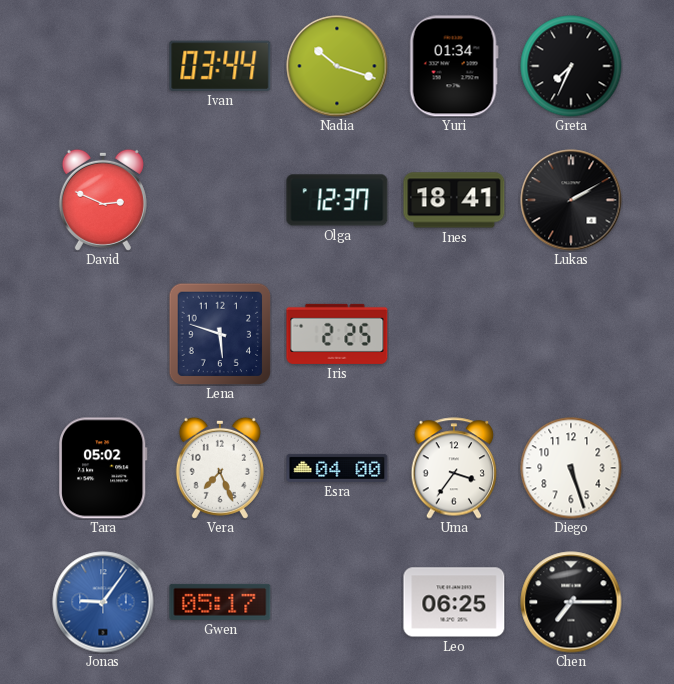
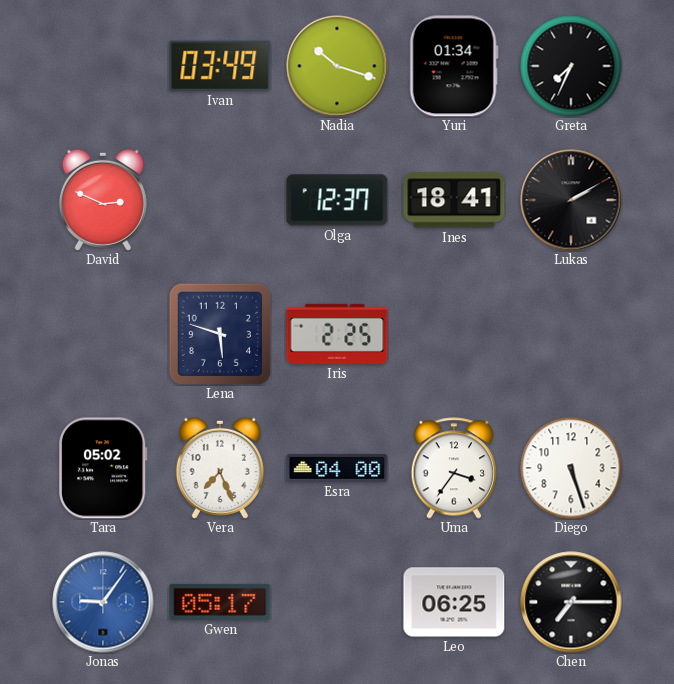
Ivan: 03:44 -> 03:49
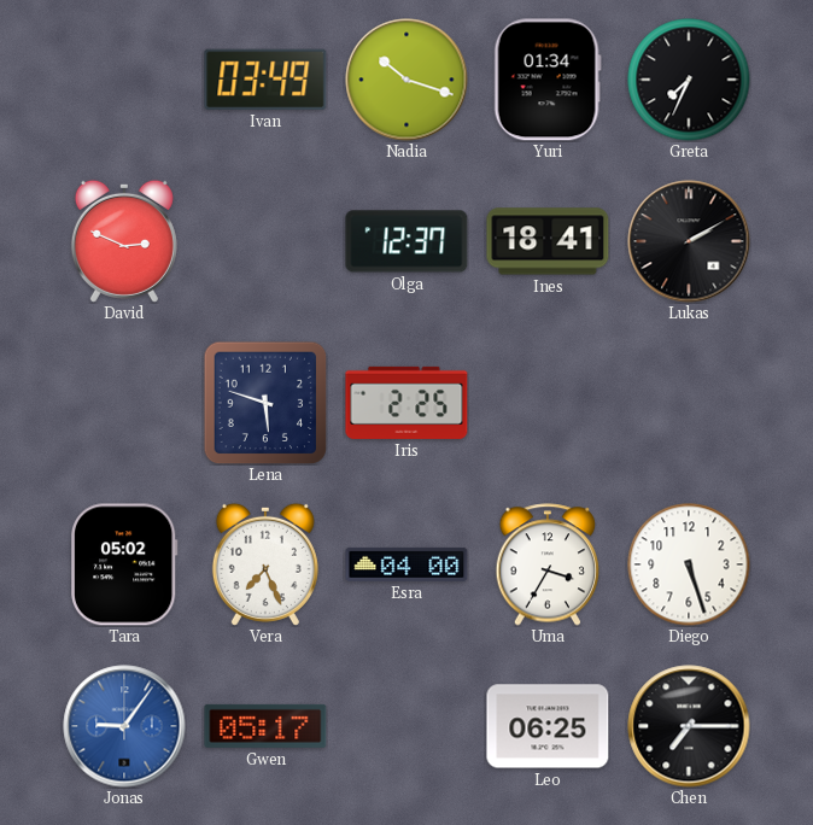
Uma: 3:36 -> 3:35
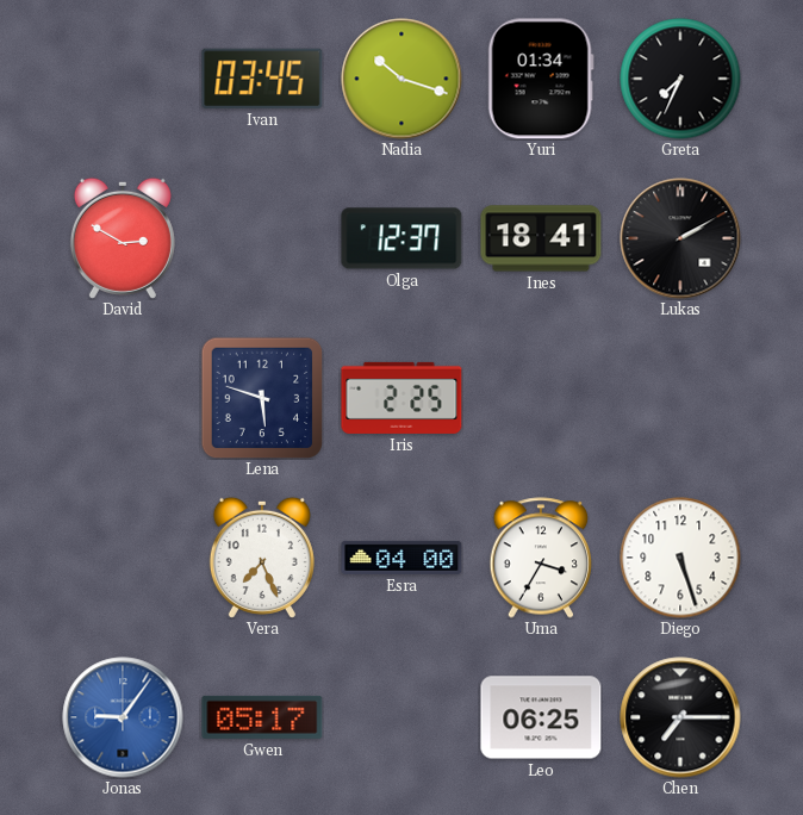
Ivan: 03:49 -> 03:45
David: 2:49 -> 2:50
Tara: 05:02 -> none
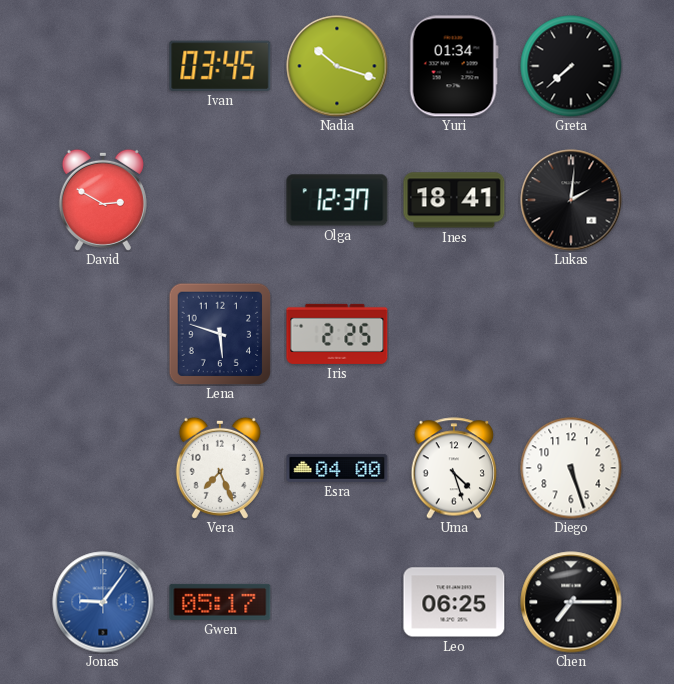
Greta: 7:34 -> 7:38
Lukas: 2:10 -> 2:01
Uma: 3:35 -> 4:27
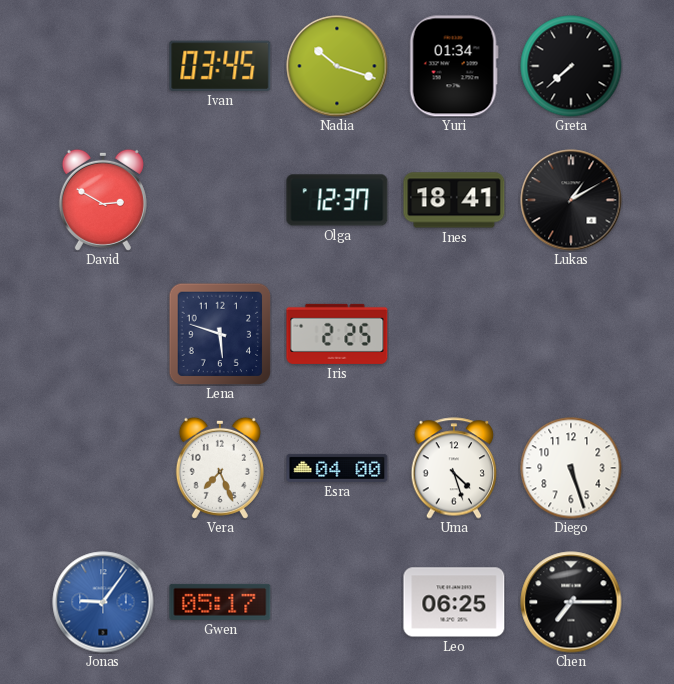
Lukas: 2:01 -> 1:10
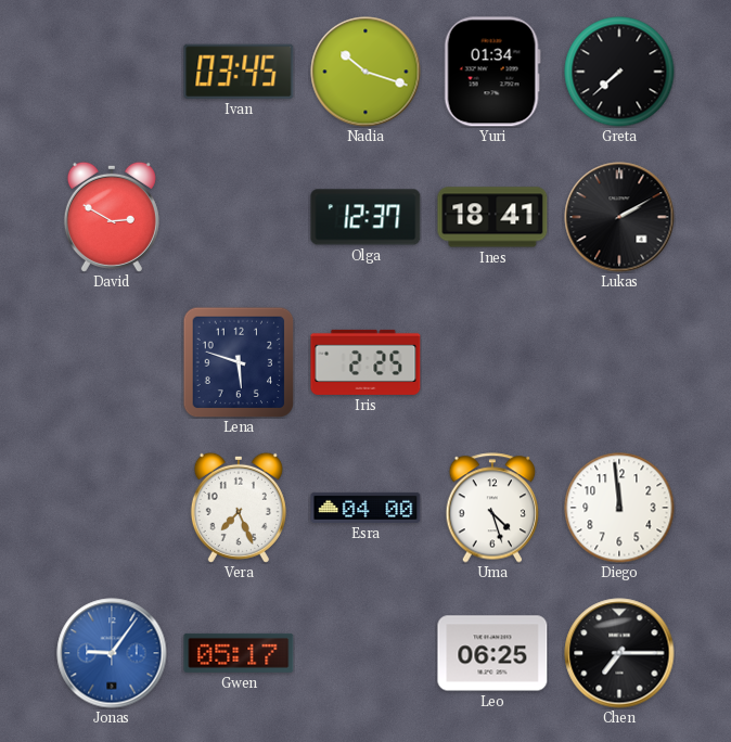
Lukas: 1:10 -> 2:10
Diego: 5:27 -> 11:59
